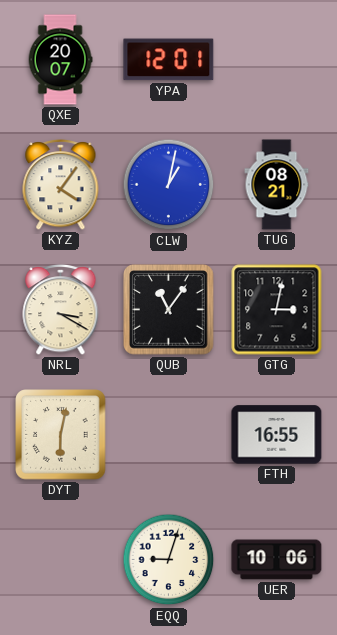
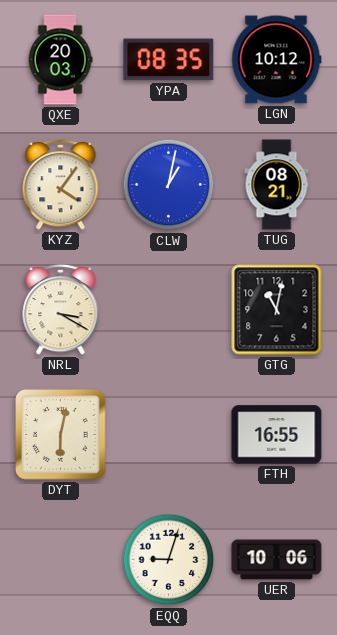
QXE: 20:07 -> 20:03
YPA: 12:01 -> 08:35
LGN: none -> 10:12
QUB: 11:06 -> none
GTG: 3:02 -> 11:02
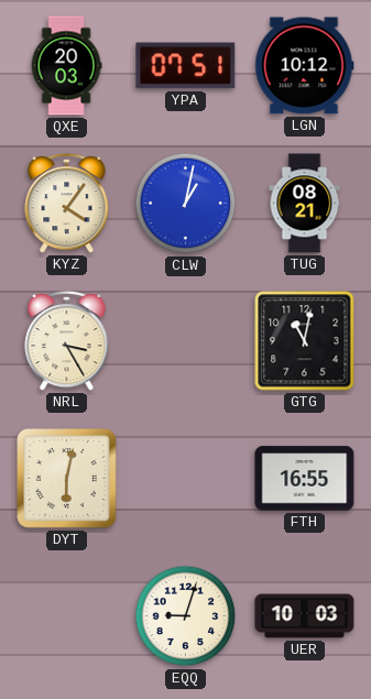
YPA: 08:35 -> 07:51
NRL: 3:20 -> 3:25
UER: 10:06 -> 10:03
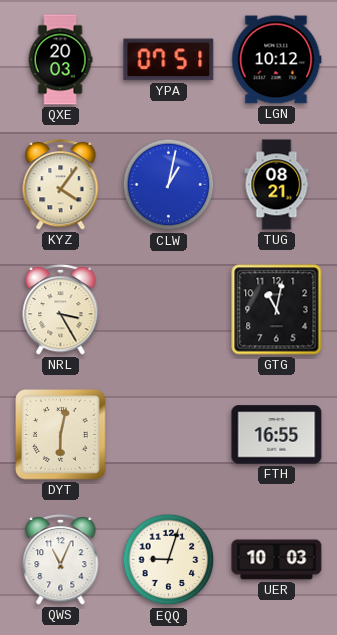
QWS: none -> 11:04
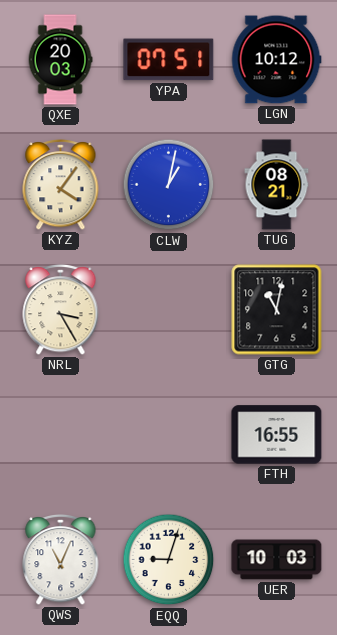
DYT: 6:02 -> none
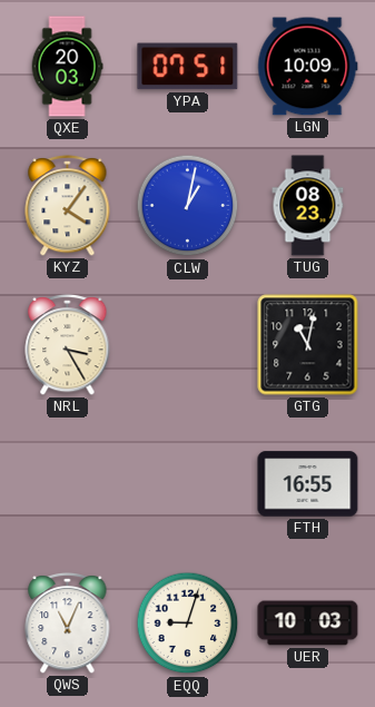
LGN: 10:12 -> 10:09
TUG: 08:21 -> 08:23
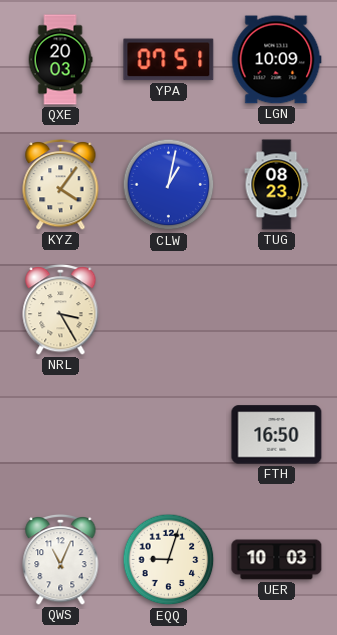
GTG: 11:02 -> none
FTH: 16:55 -> 16:50
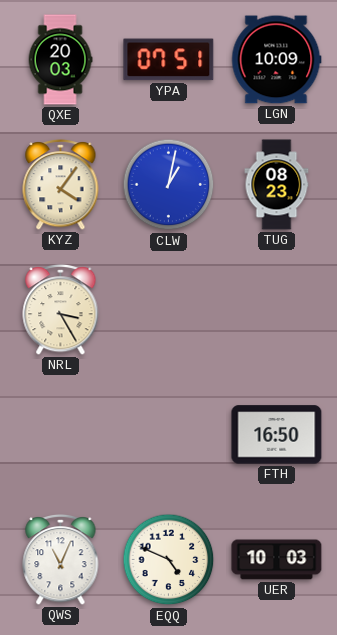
EQQ: 9:03 -> 4:49
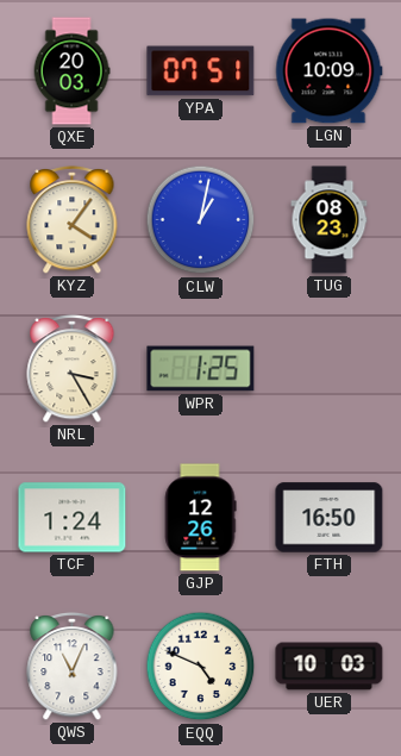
WPR: none -> 1:25
TCF: none -> 1:24
GJP: none -> 12:26
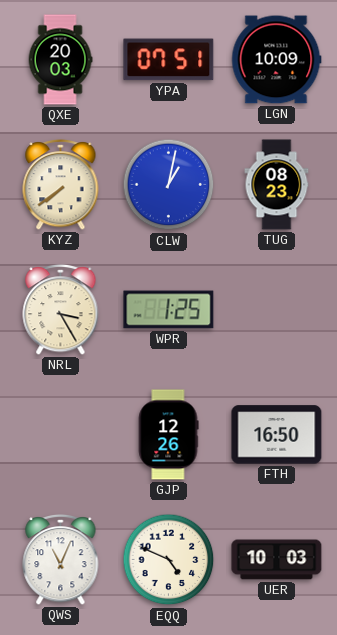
KYZ: 4:06 -> 7:39
TCF: 1:24 -> none
